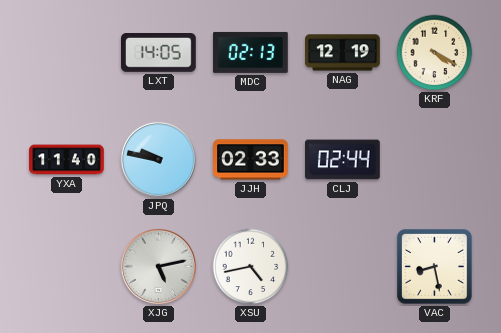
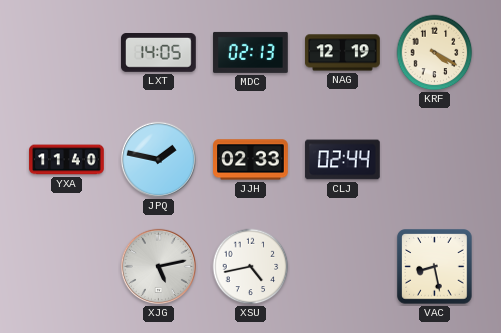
JPQ: 9:47 -> 1:47
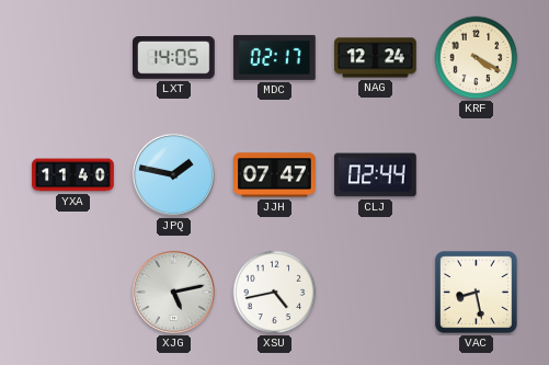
MDC: 02:13 -> 02:17
NAG: 12:19 -> 12:24
JJH: 02:33 -> 07:47
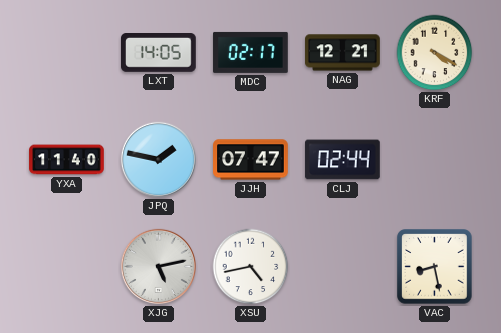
NAG: 12:24 -> 12:21
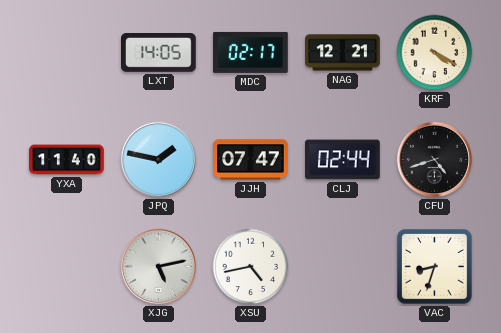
CFU: none -> 4:42
VAC: 8:28 -> 8:33
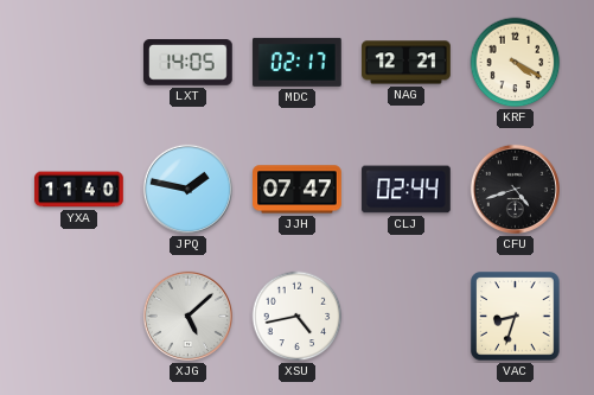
XJG: 5:13 -> 5:08
